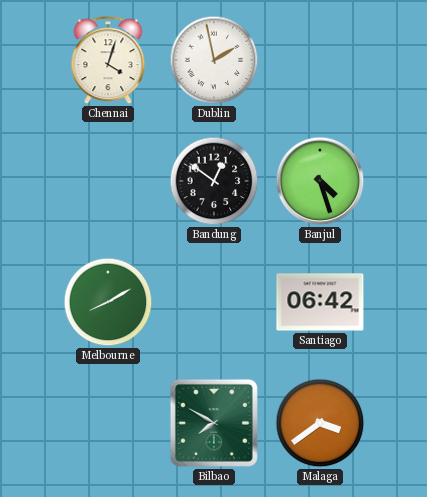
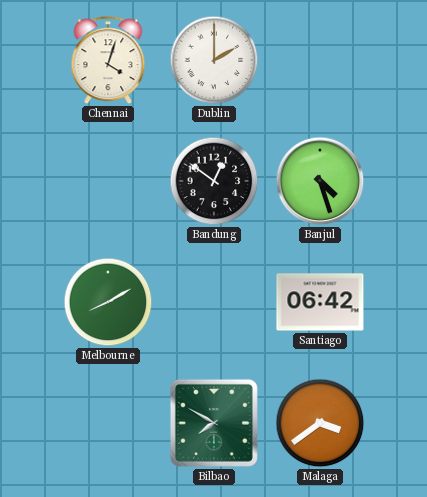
Dublin: 1:58 -> 2:00
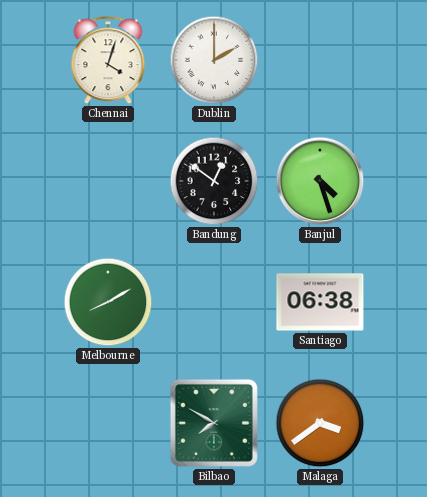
Santiago: 06:42 -> 06:38
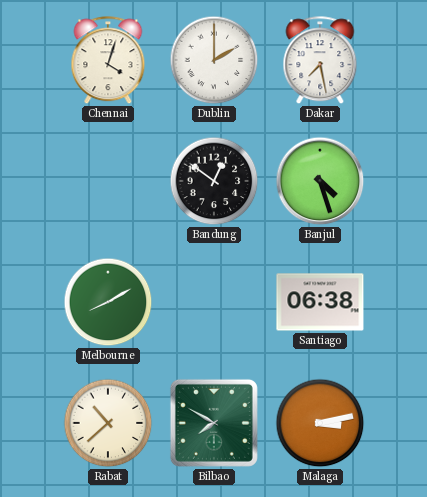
Dakar: none -> 7:28
Rabat: none -> 10:38
Malaga: 3:39 -> 3:13
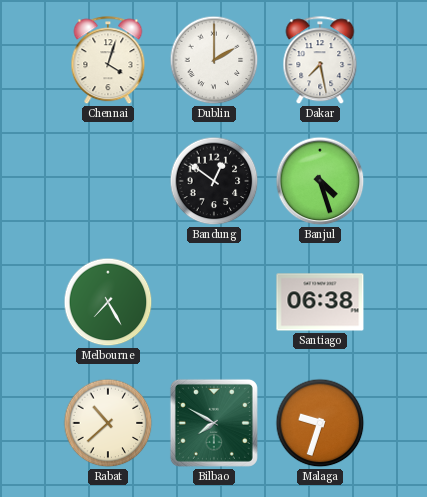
Melbourne: 8:10 -> 7:25
Malaga: 3:13 -> 9:33
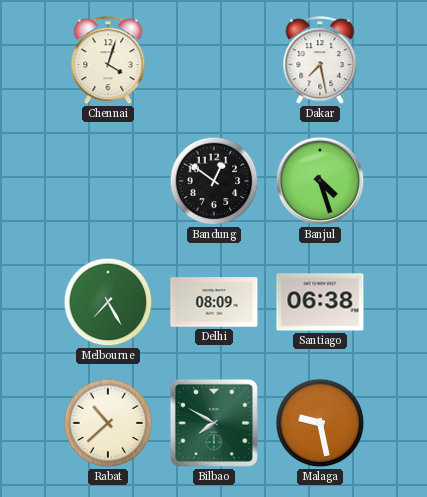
Dublin: 2:00 -> none
Delhi: none -> 08:09
Malaga: 9:33 -> 9:28
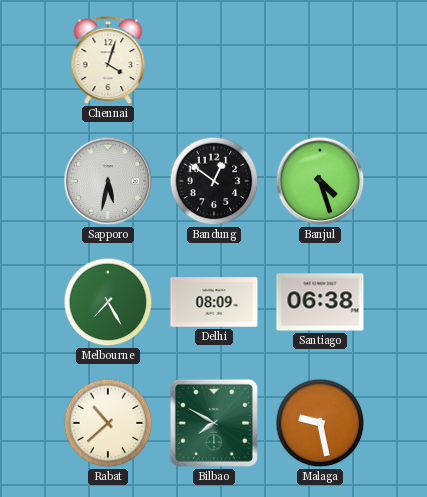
Dakar: 7:28 -> none
Sapporo: none -> 5:32
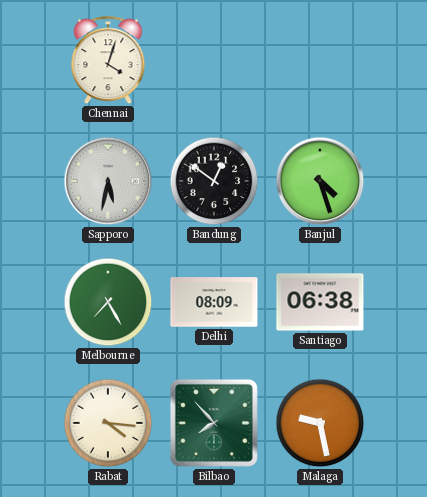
Rabat: 10:38 -> 4:16
Bilbao: 7:50 -> 7:53
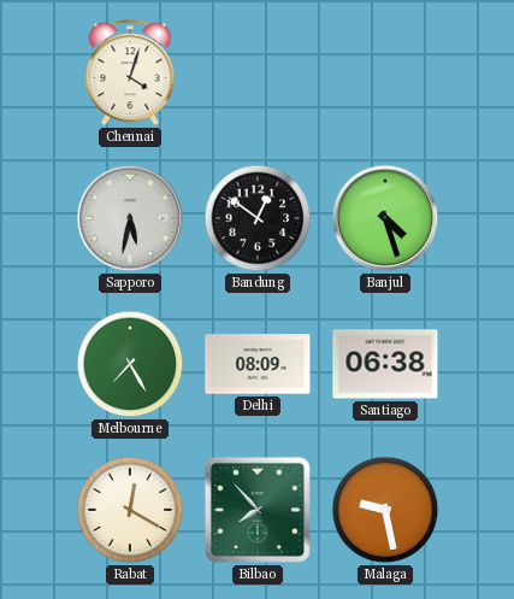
Rabat: 4:16 -> 12:20
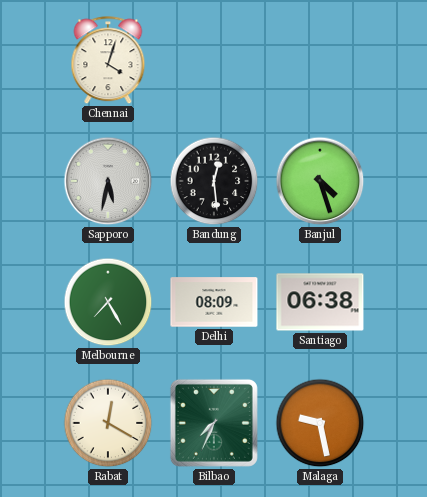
Bandung: 12:51 -> 12:29
Bilbao: 7:53 -> 7:34
